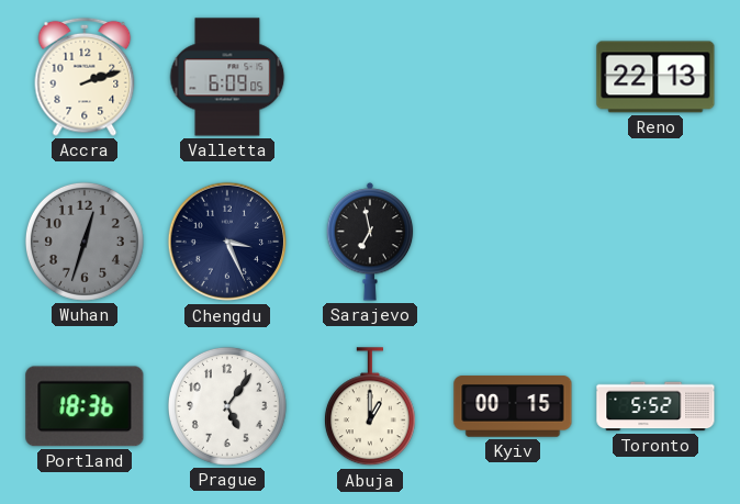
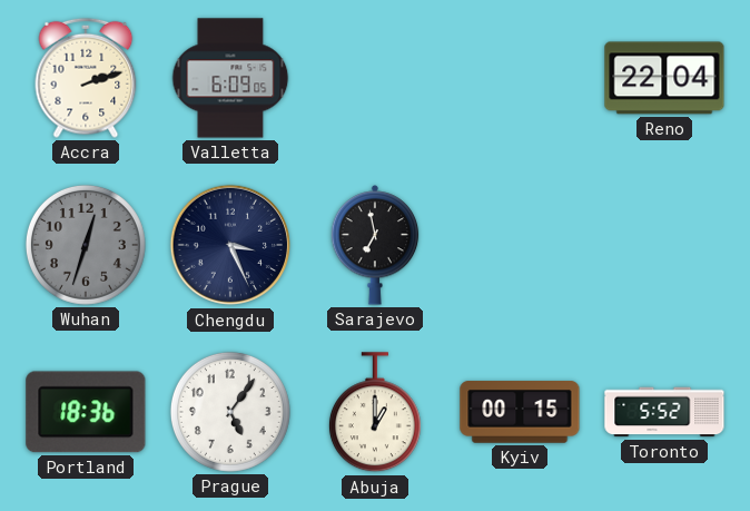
Reno: 22:13 -> 22:04
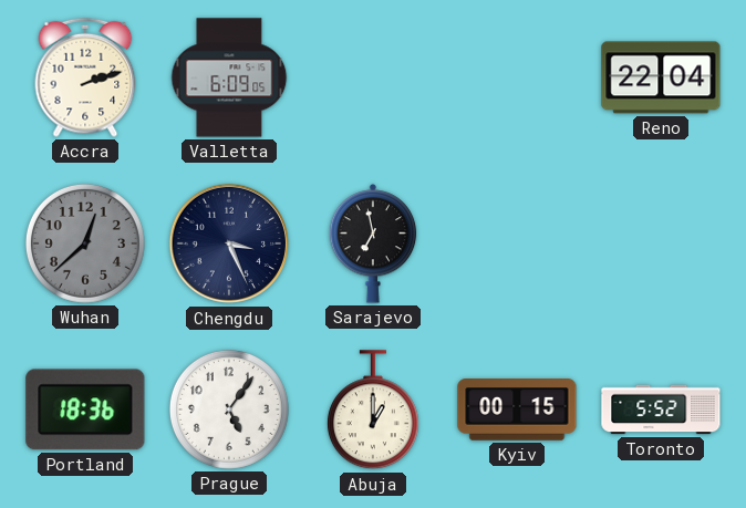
Wuhan: 12:33 -> 12:38
